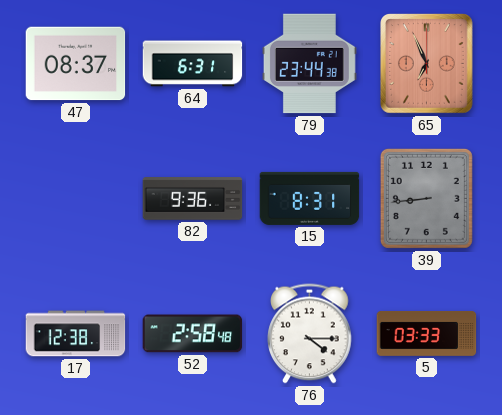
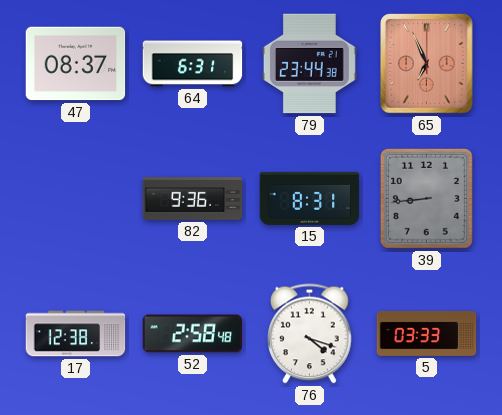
76: 4:15 -> 4:18
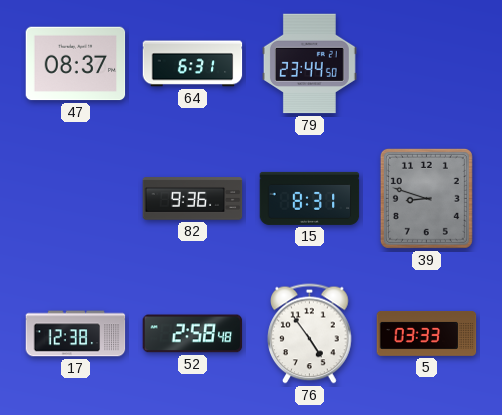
79: 23:44:38 -> 23:44:50
65: 6:56 -> none
39: 8:44 -> 8:48
76: 4:18 -> 4:54
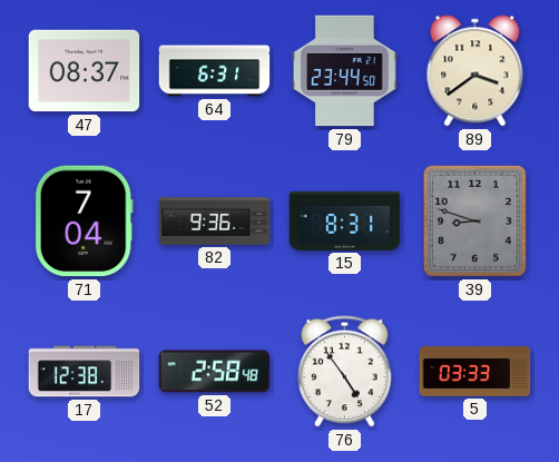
89: none -> 3:39
71: none -> 7:04
